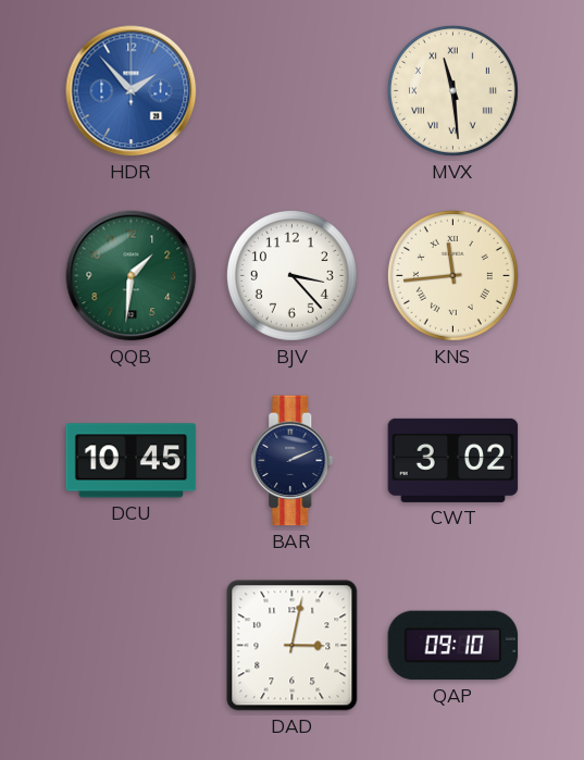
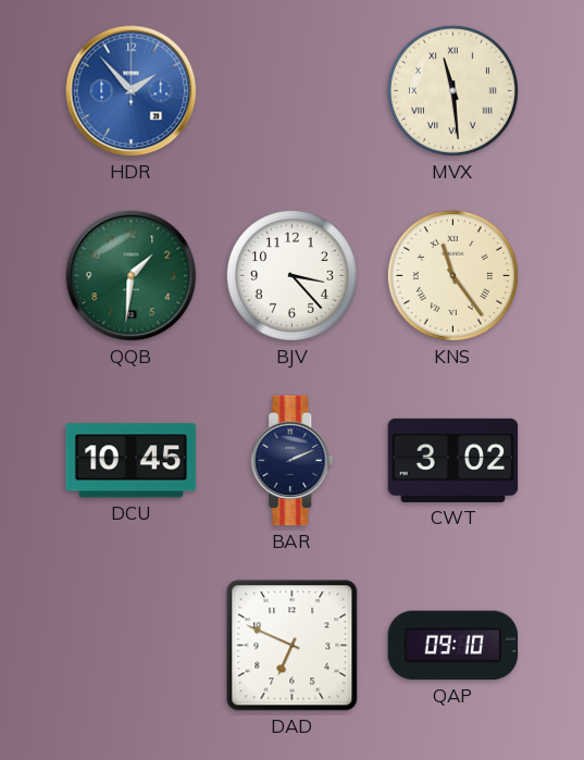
KNS: 11:44 -> 11:24
DAD: 3:02 -> 6:49
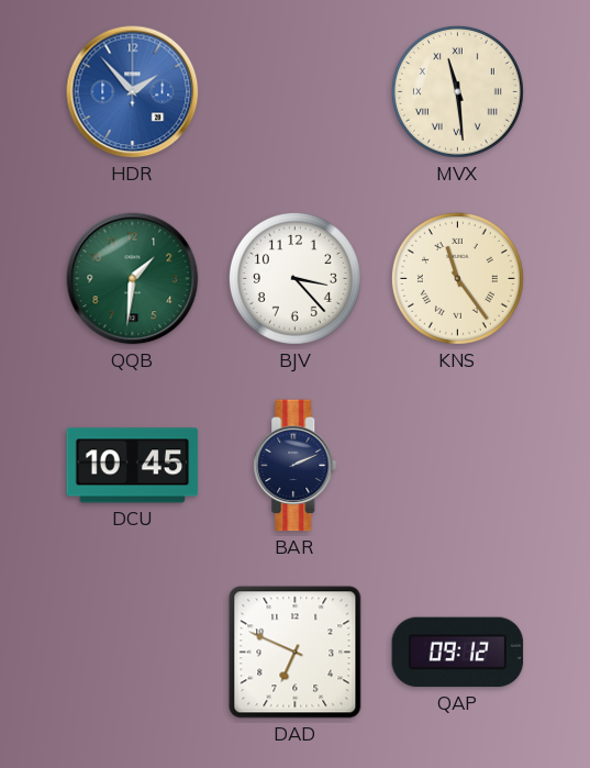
CWT: 3:02 -> none
QAP: 09:10 -> 09:12
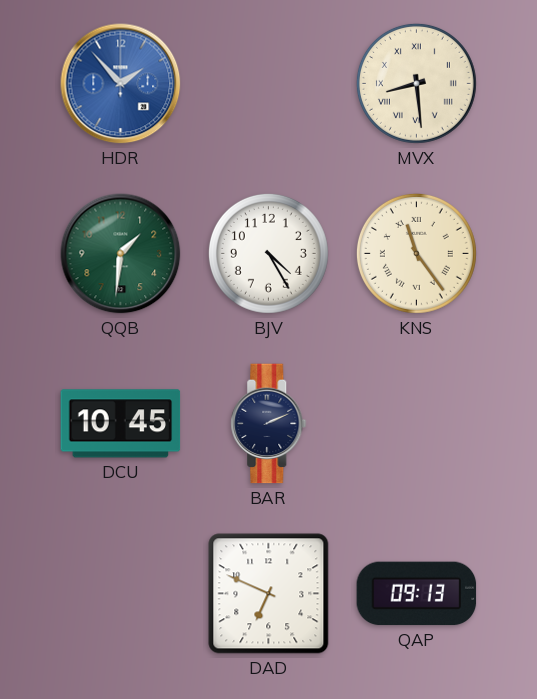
MVX: 11:29 -> 8:29
BJV: 3:23 -> 4:25
QAP: 09:12 -> 09:13
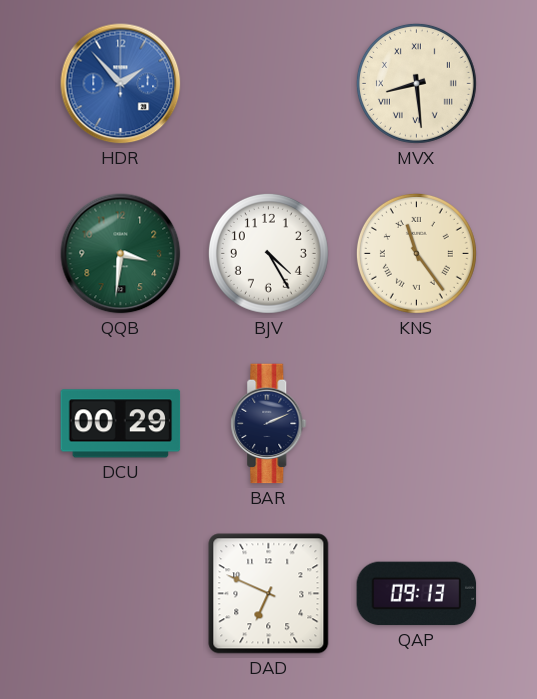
QQB: 1:31 -> 3:31
DCU: 10:45 -> 00:29
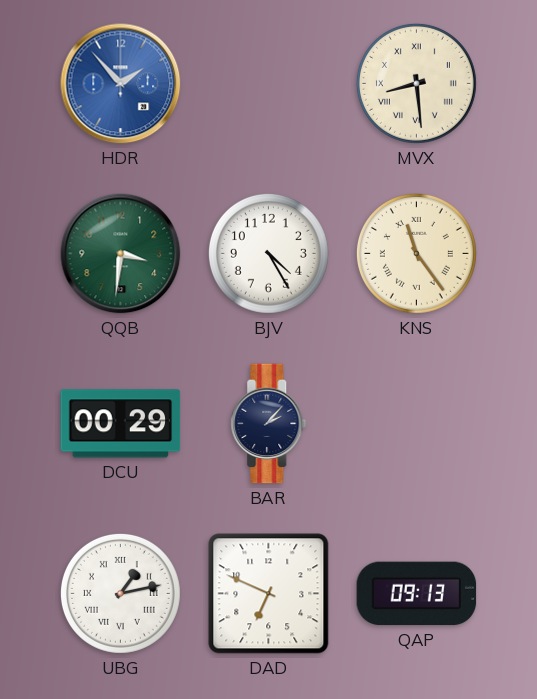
BAR: 2:11 -> 2:07
UBG: none -> 1:13
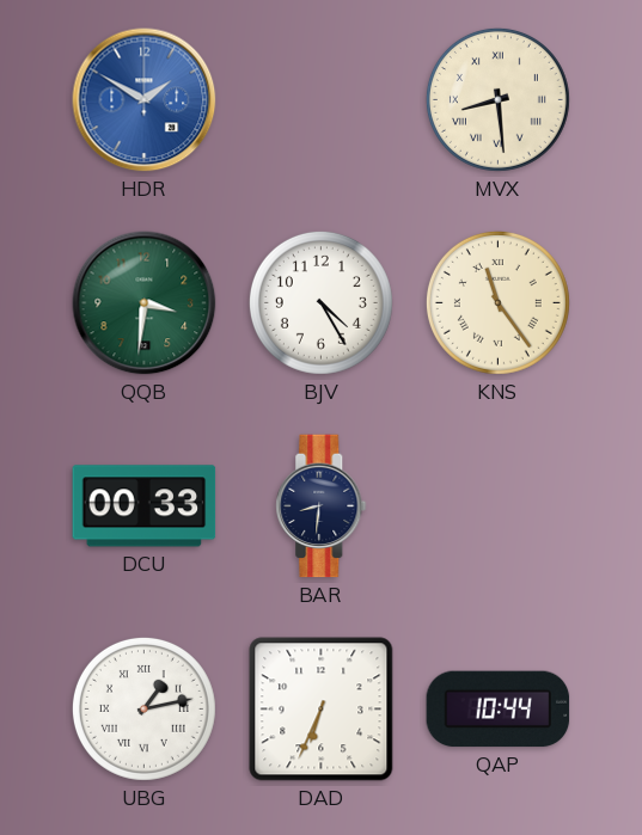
HDR: 1:53 -> 1:50
DCU: 00:29 -> 00:33
BAR: 2:07 -> 8:31
DAD: 6:49 -> 6:34
QAP: 09:13 -> 10:44
